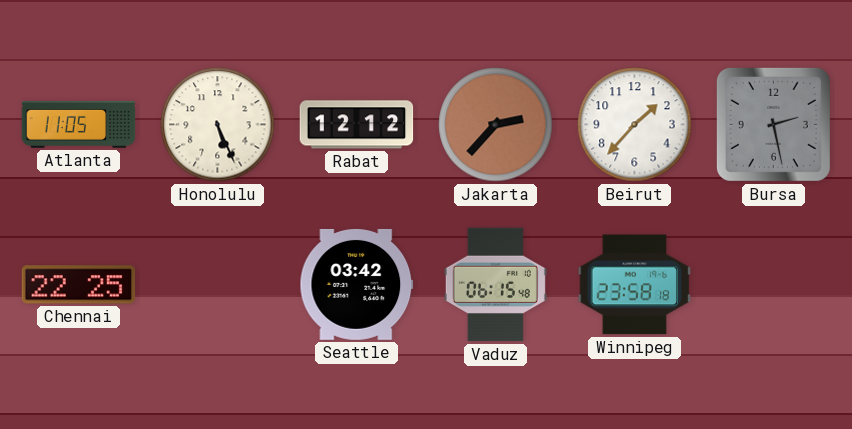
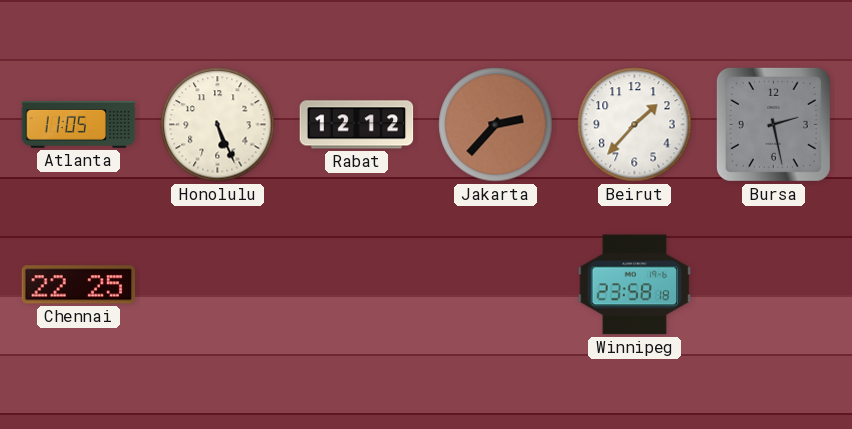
Seattle: 03:42 -> none
Vaduz: 06:15 -> none
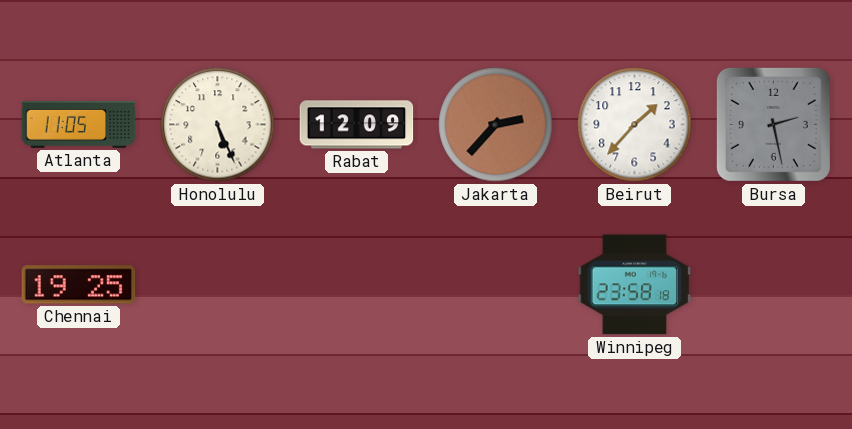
Rabat: 12:12 -> 12:09
Chennai: 22:25 -> 19:25
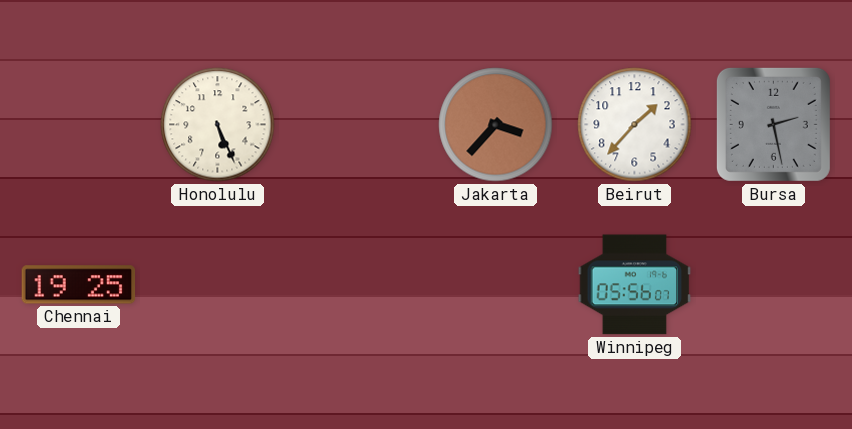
Atlanta: 11:05 -> none
Rabat: 12:09 -> none
Jakarta: 2:37 -> 3:37
Winnipeg: 23:58 -> 05:56
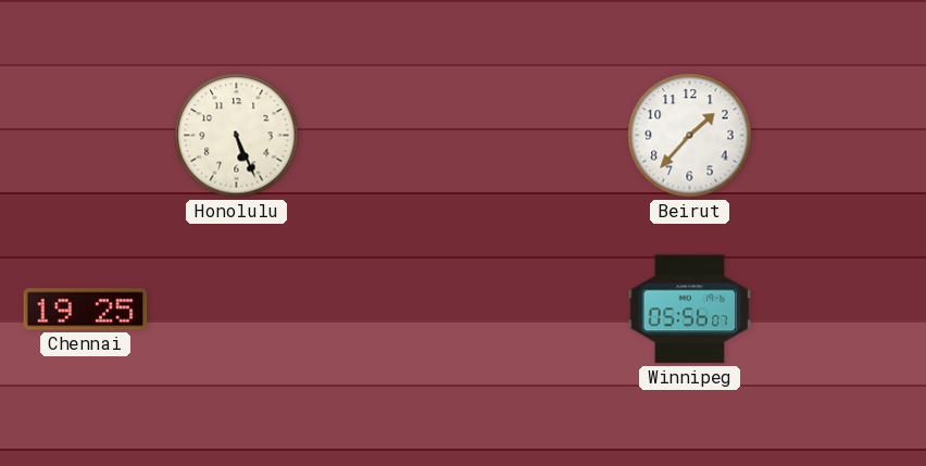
Jakarta: 3:37 -> none
Bursa: 2:28 -> none
